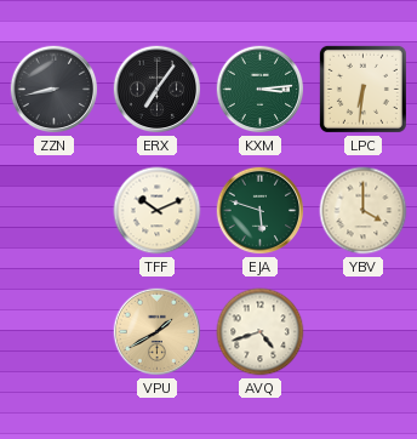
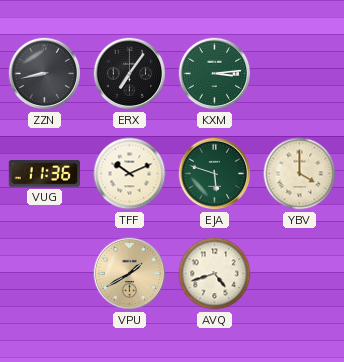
LPC: 6:31 -> none
VUG: none -> 11:36
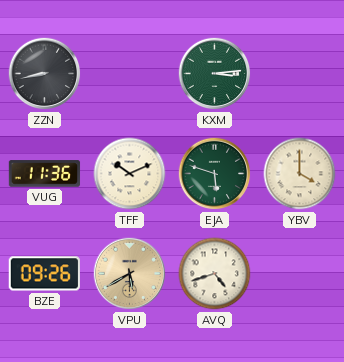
ERX: 7:06 -> none
BZE: none -> 09:26
VPU: 1:40 -> 5:40
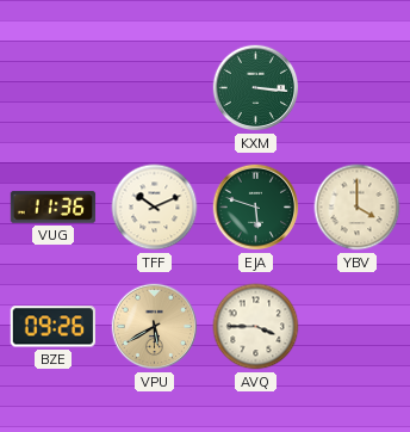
ZZN: 8:43 -> none
KXM: 3:14 -> 3:16
AVQ: 4:42 -> 3:45
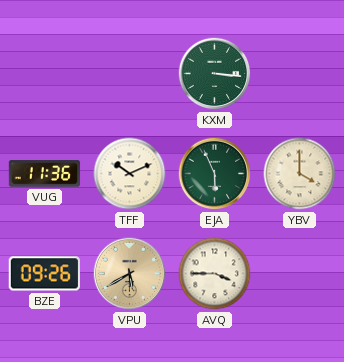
EJA: 5:48 -> 5:56
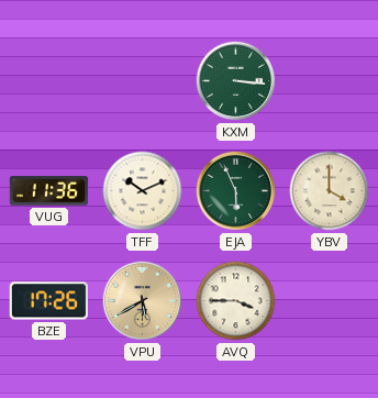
BZE: 09:26 -> 17:26
